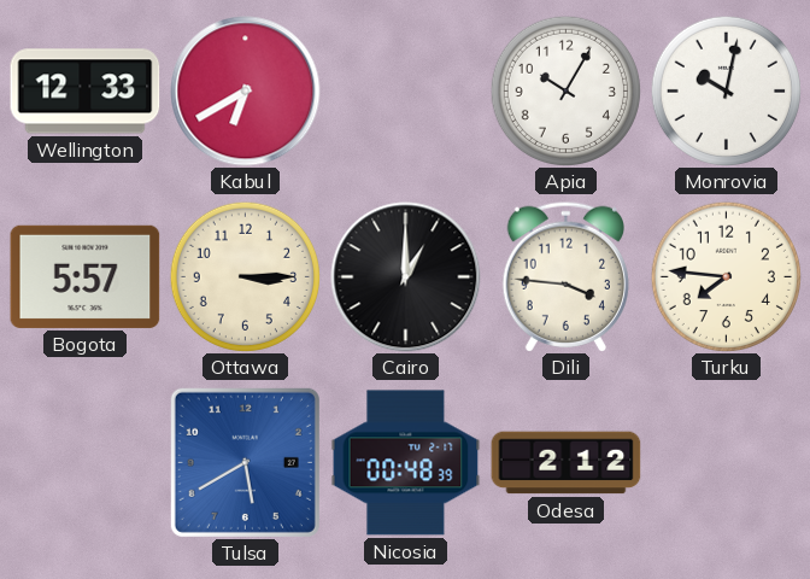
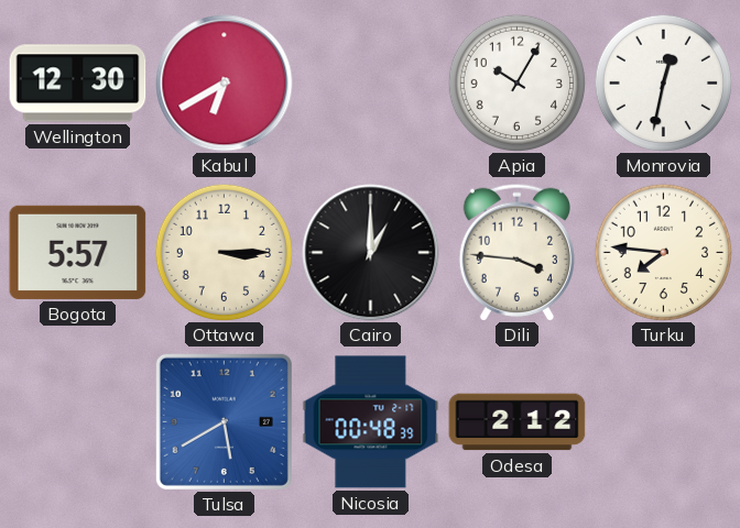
Wellington: 12:33 -> 12:30
Monrovia: 10:02 -> 12:32
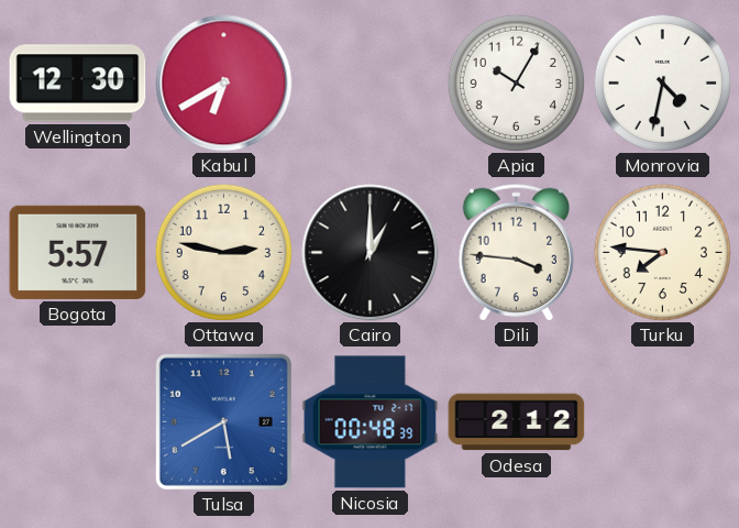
Monrovia: 12:32 -> 4:32
Ottawa: 3:15 -> 2:47
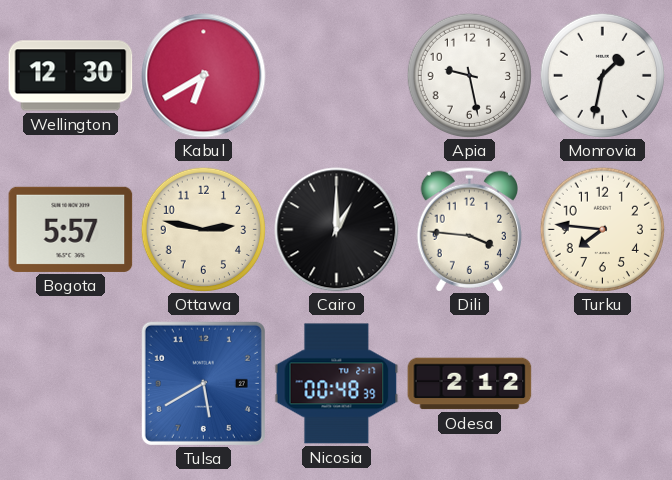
Apia: 10:05 -> 9:28
Monrovia: 4:32 -> 1:32
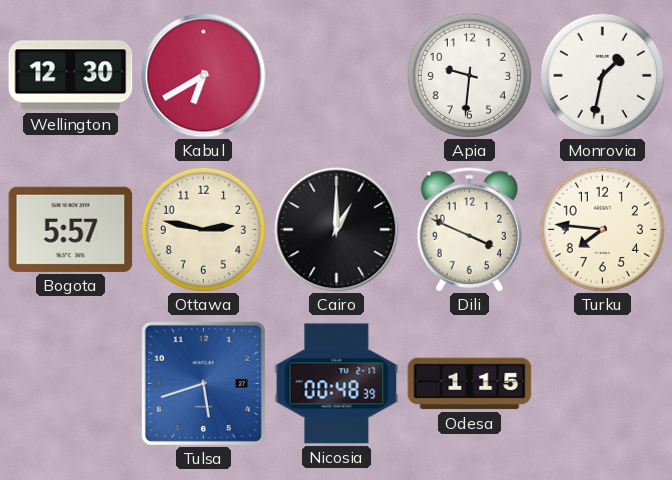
Apia: 9:28 -> 9:31
Dili: 3:46 -> 3:49
Tulsa: 5:40 -> 5:42
Odesa: 2:12 -> 1:15
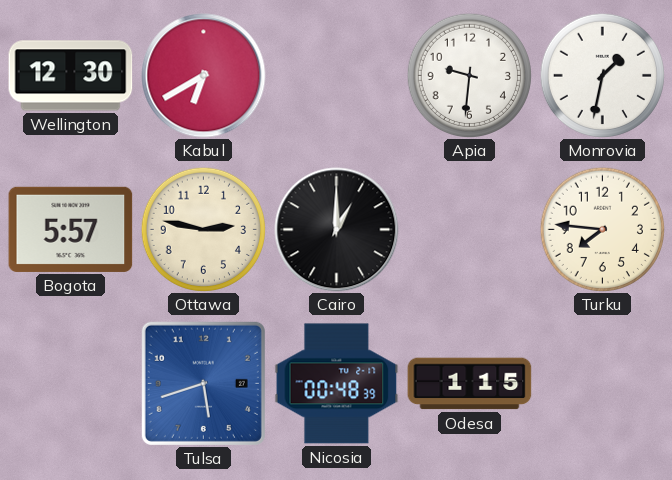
Dili: 3:49 -> none
